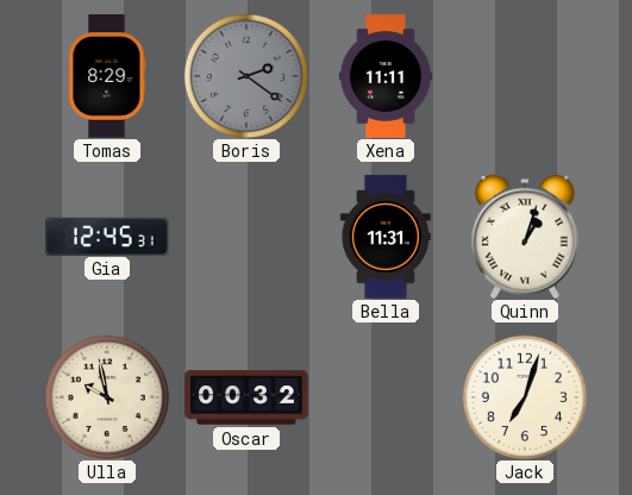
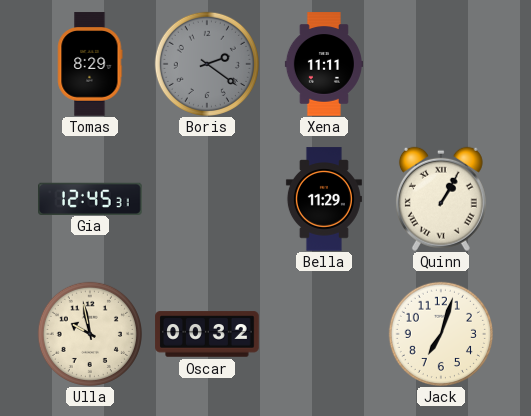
Bella: 11:31 -> 11:29
Quinn: 1:03 -> 1:05
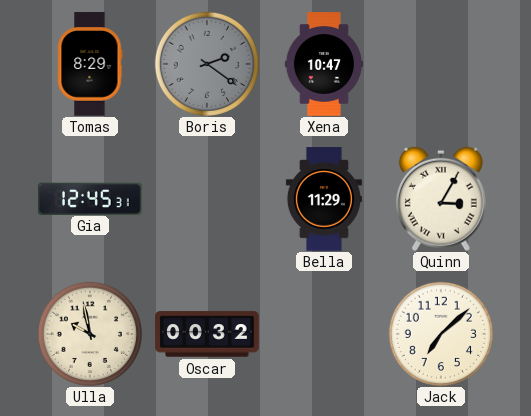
Xena: 11:11 -> 10:47
Quinn: 1:05 -> 3:05
Jack: 7:03 -> 7:08
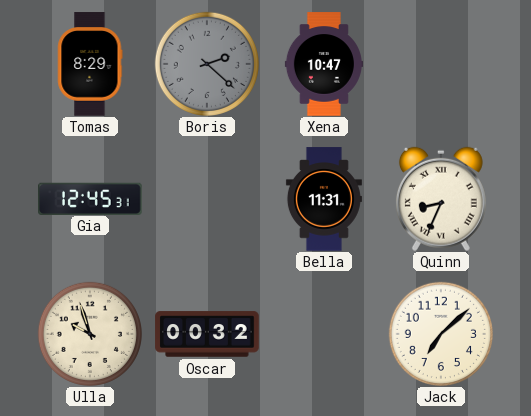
Boris: 2:21 -> 2:22
Bella: 11:29 -> 11:31
Quinn: 3:05 -> 8:34
Ulla: 9:58 -> 9:57
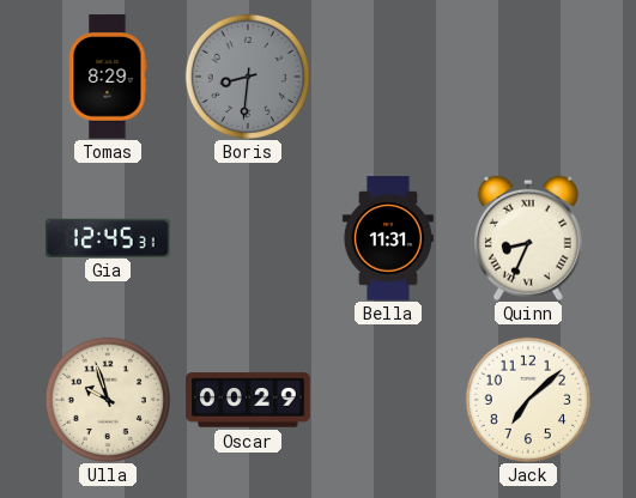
Boris: 2:22 -> 8:31
Xena: 10:47 -> none
Oscar: 00:32 -> 00:29
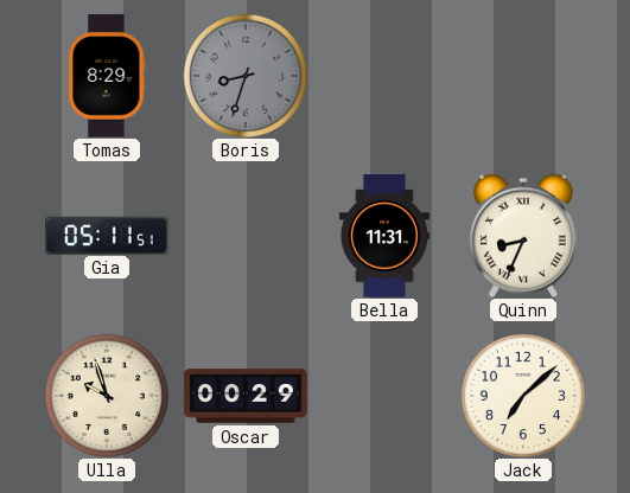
Boris: 8:31 -> 8:33
Gia: 12:45 -> 05:11
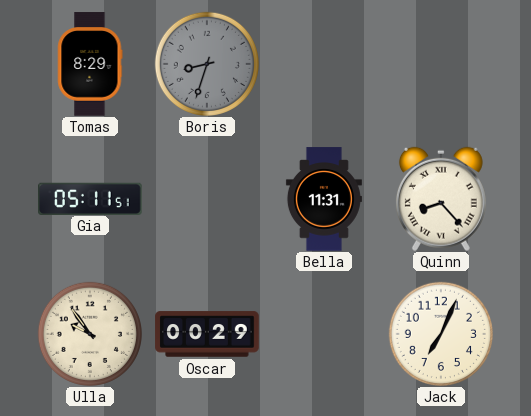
Quinn: 8:34 -> 8:23
Ulla: 9:57 -> 9:54
Jack: 7:08 -> 7:04
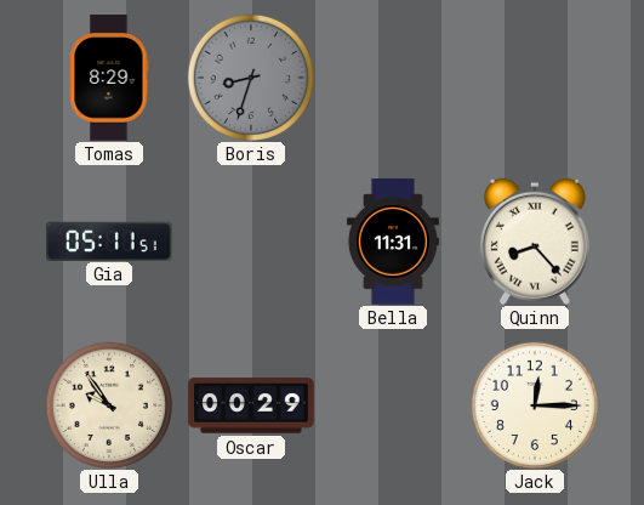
Jack: 7:04 -> 12:15
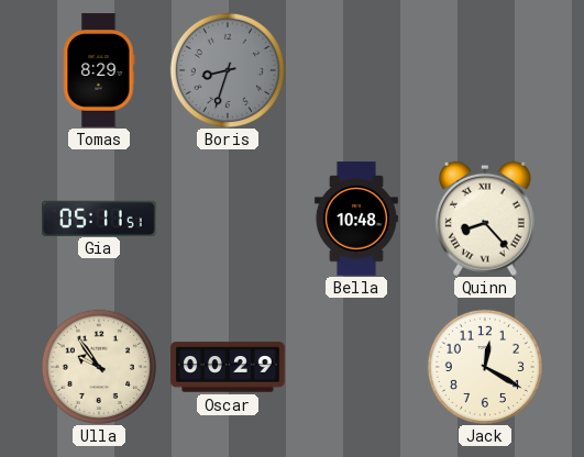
Bella: 11:31 -> 10:48
Jack: 12:15 -> 12:20
